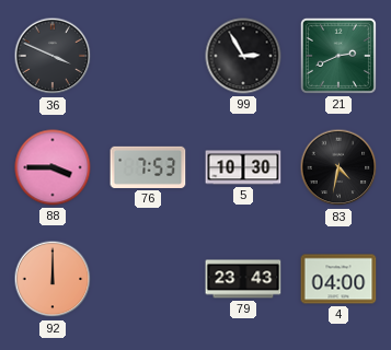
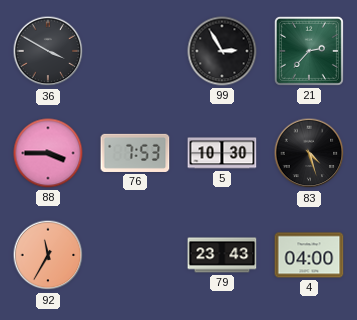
36: 3:49 -> 3:50
21: 2:41 -> 2:37
83: 4:32 -> 4:27
92: 12:00 -> 11:35
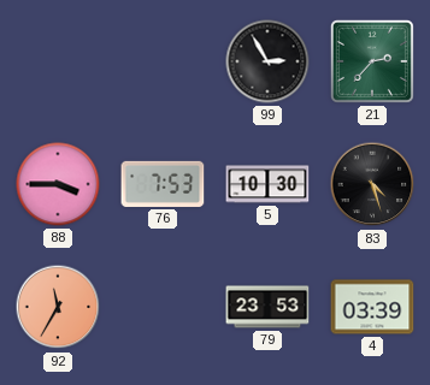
36: 3:50 -> none
79: 23:43 -> 23:53
4: 04:00 -> 03:39
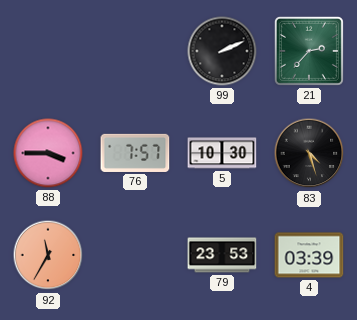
99: 2:55 -> 2:11
76: 7:53 -> 7:57
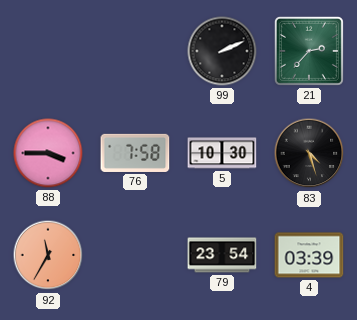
76: 7:57 -> 7:58
79: 23:53 -> 23:54
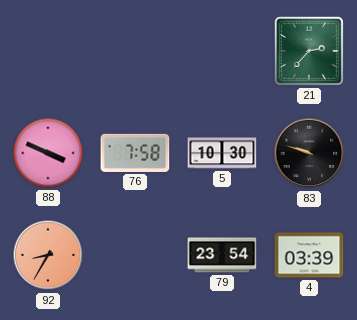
99: 2:11 -> none
88: 3:45 -> 3:49
83: 4:27 -> 9:48
92: 11:35 -> 8:35
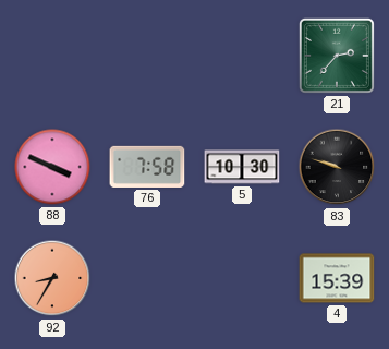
79: 23:54 -> none
4: 03:39 -> 15:39
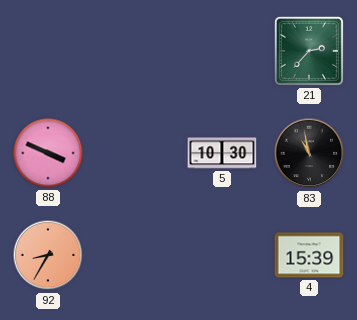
76: 7:58 -> none
83: 9:48 -> 10:58
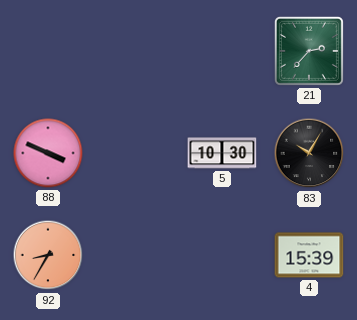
83: 10:58 -> 10:05
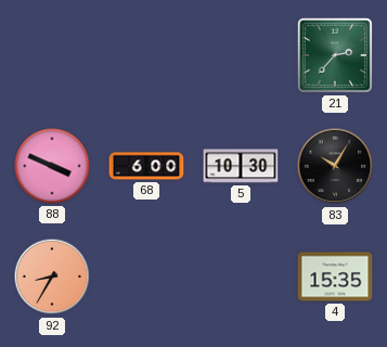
68: none -> 6:00
4: 15:39 -> 15:35
